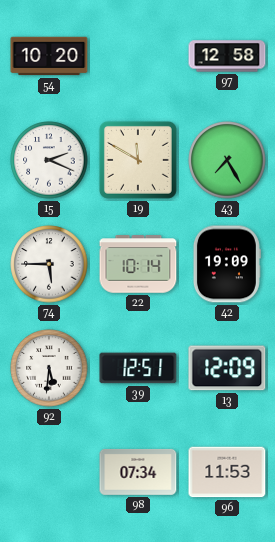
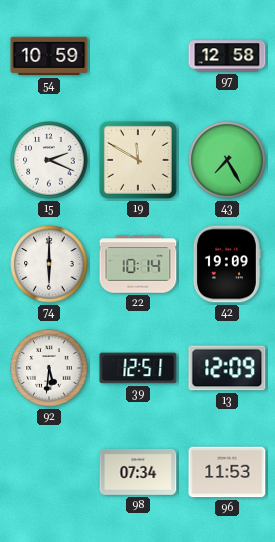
54: 10:20 -> 10:59
74: 5:45 -> 6:00
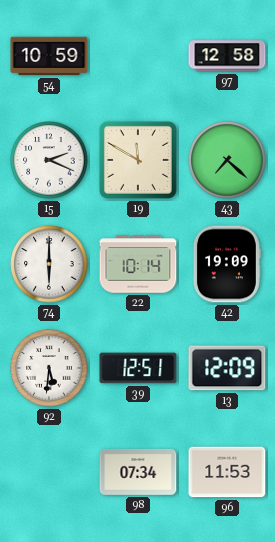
43: 7:25 -> 7:22
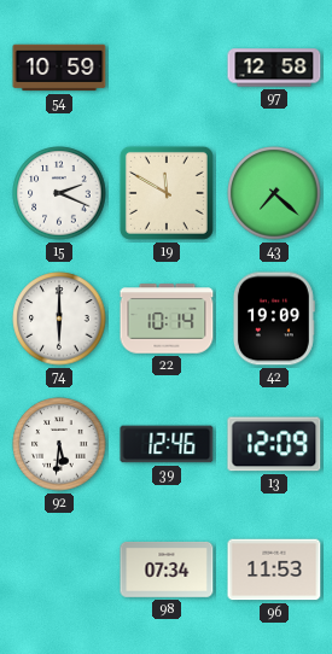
39: 12:51 -> 12:46
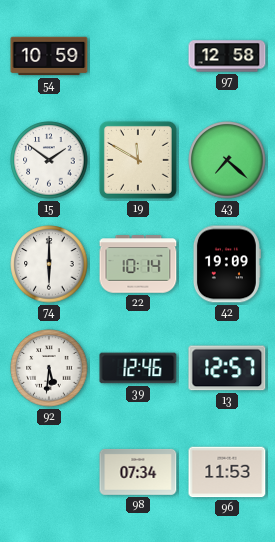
15: 2:19 -> 1:51
13: 12:09 -> 12:57
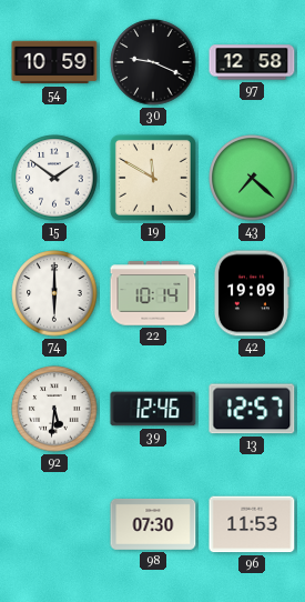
30: none -> 9:19
98: 07:34 -> 07:30
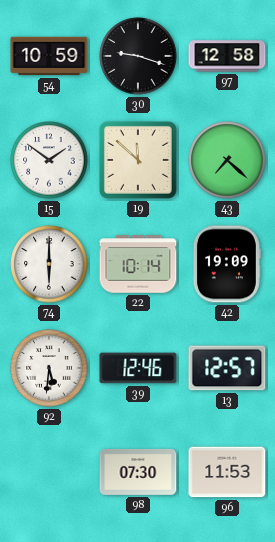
30: 9:19 -> 9:18
19: 11:50 -> 11:52
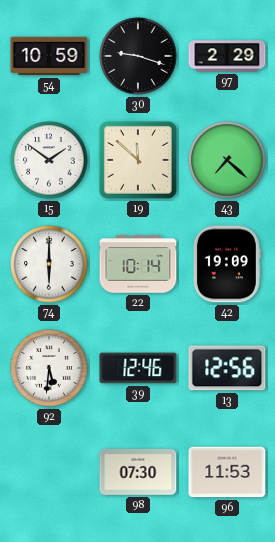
97: 12:58 -> 2:29
13: 12:57 -> 12:56
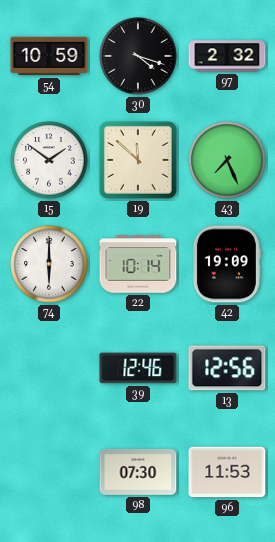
30: 9:18 -> 4:18
97: 2:29 -> 2:32
43: 7:22 -> 7:26
92: 5:31 -> none
